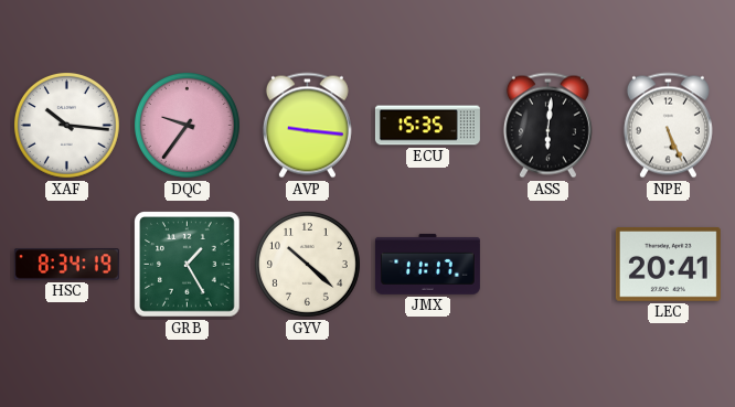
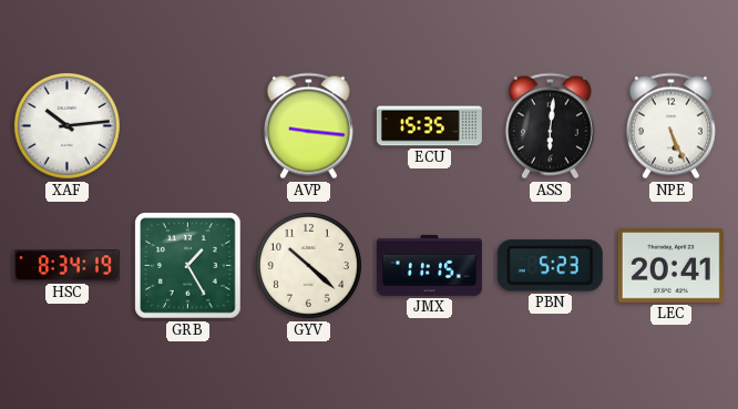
XAF: 10:16 -> 10:14
DQC: 9:36 -> none
JMX: 11:17 -> 11:15
PBN: none -> 5:23
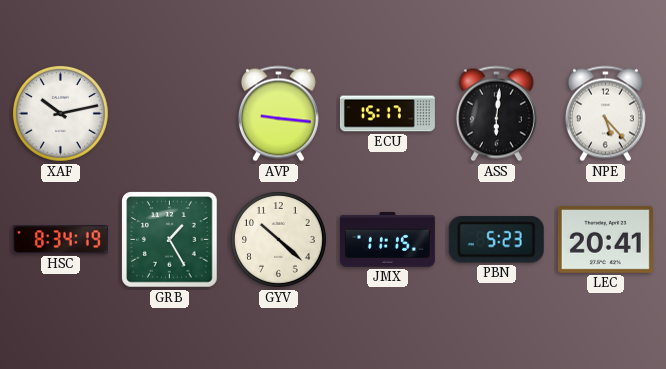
XAF: 10:14 -> 10:13
ECU: 15:35 -> 15:17
NPE: 5:26 -> 5:23
